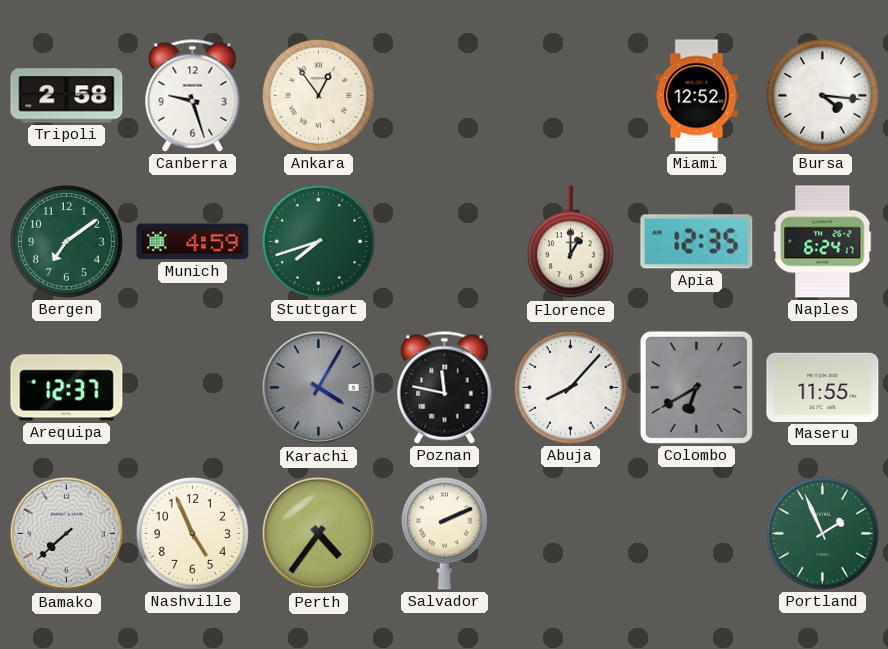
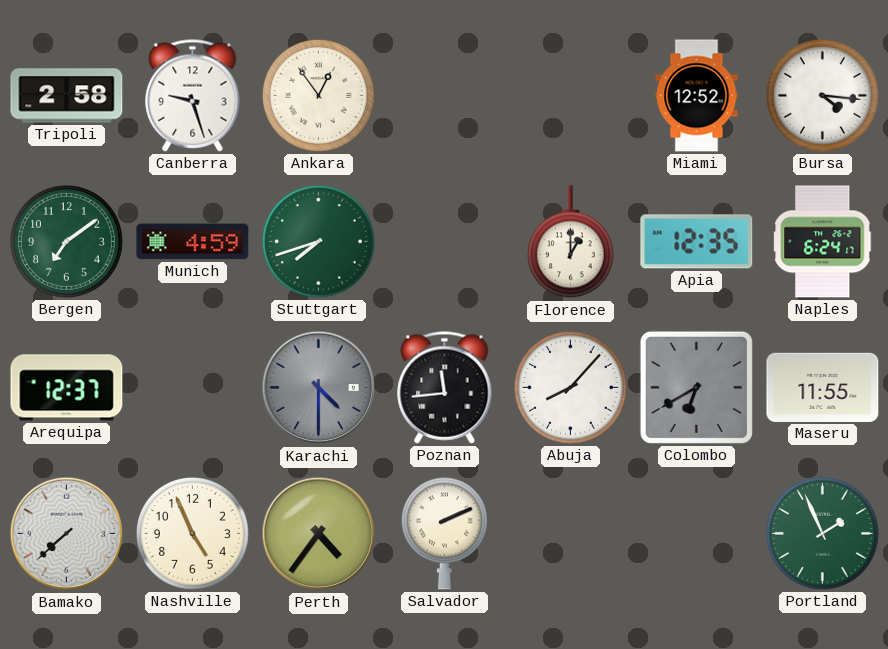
Karachi: 4:05 -> 4:30
Poznan: 11:47 -> 11:44
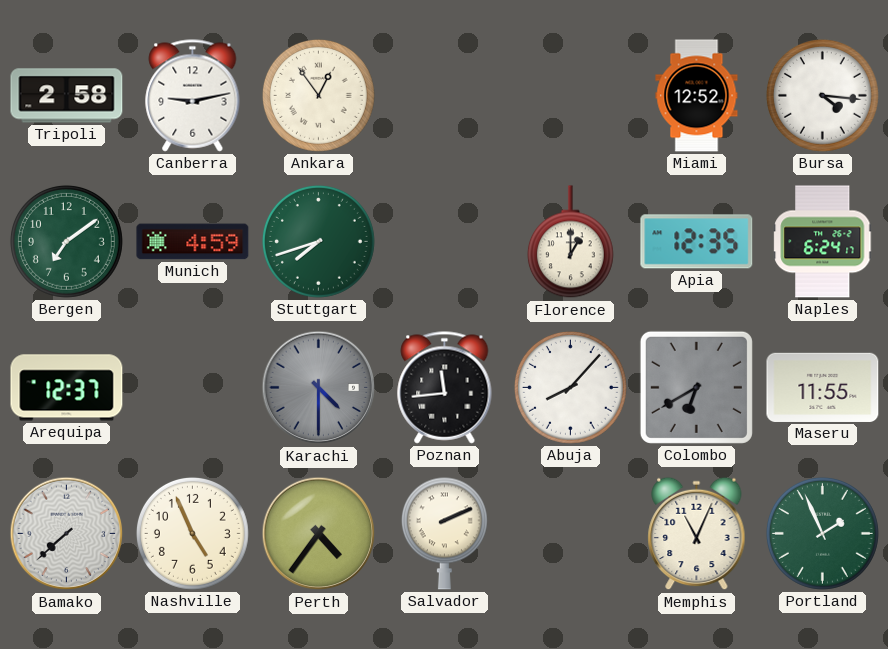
Canberra: 9:27 -> 9:13
Memphis: none -> 11:04
